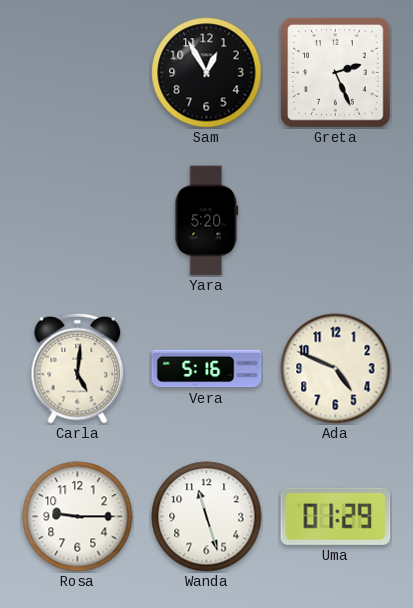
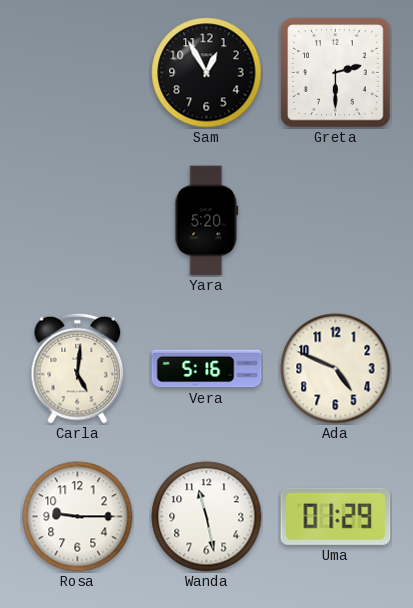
Greta: 2:26 -> 2:30
Wanda: 11:27 -> 11:28
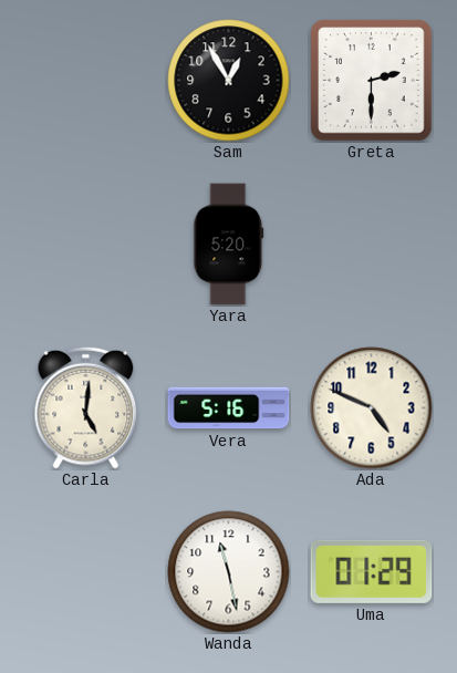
Rosa: 9:15 -> none
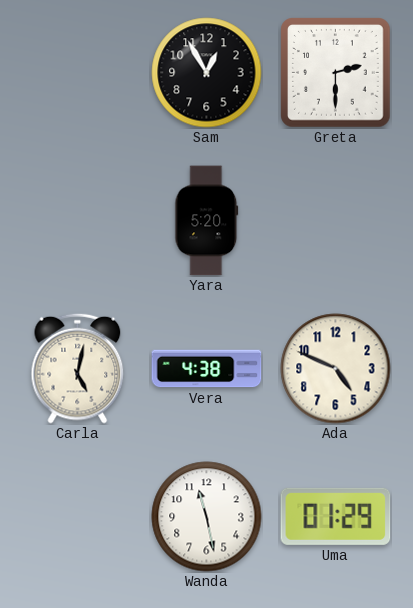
Carla: 5:01 -> 5:02
Vera: 5:16 -> 4:38
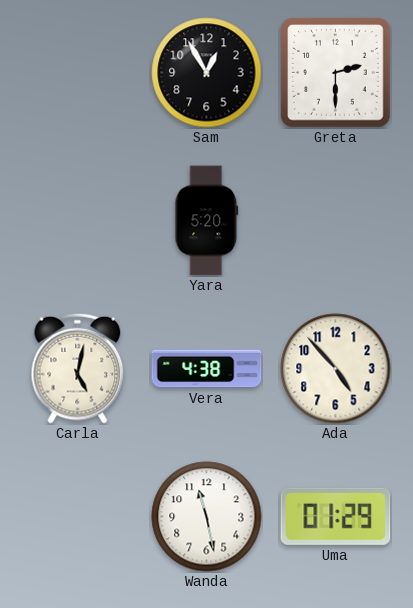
Ada: 4:49 -> 4:53
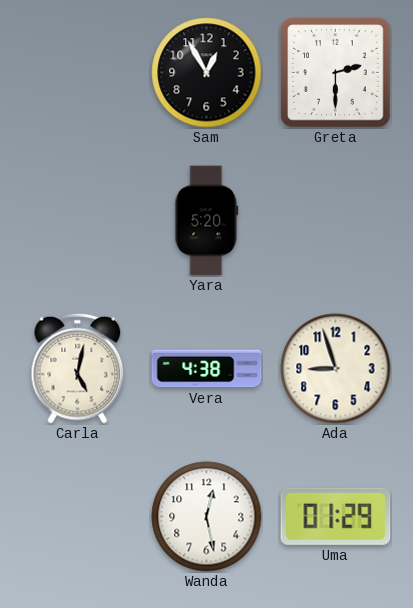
Ada: 4:53 -> 8:57
Wanda: 11:28 -> 12:28
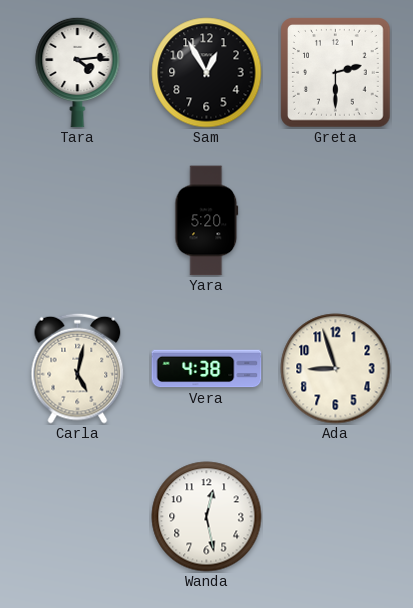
Tara: none -> 4:14
Uma: 01:29 -> none
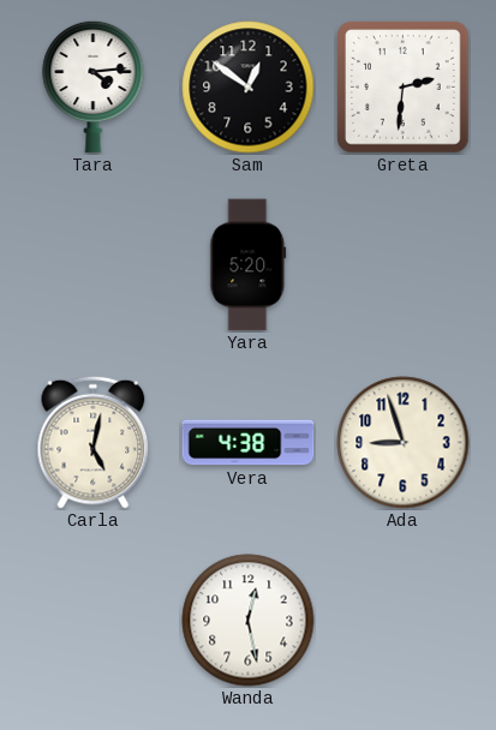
Sam: 12:55 -> 12:51
Greta: 2:30 -> 2:31
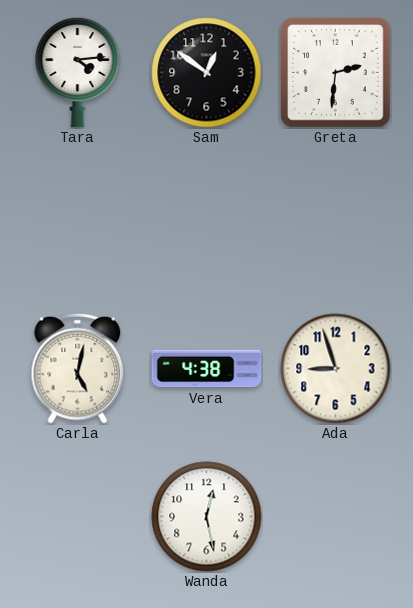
Yara: 5:20 -> none
